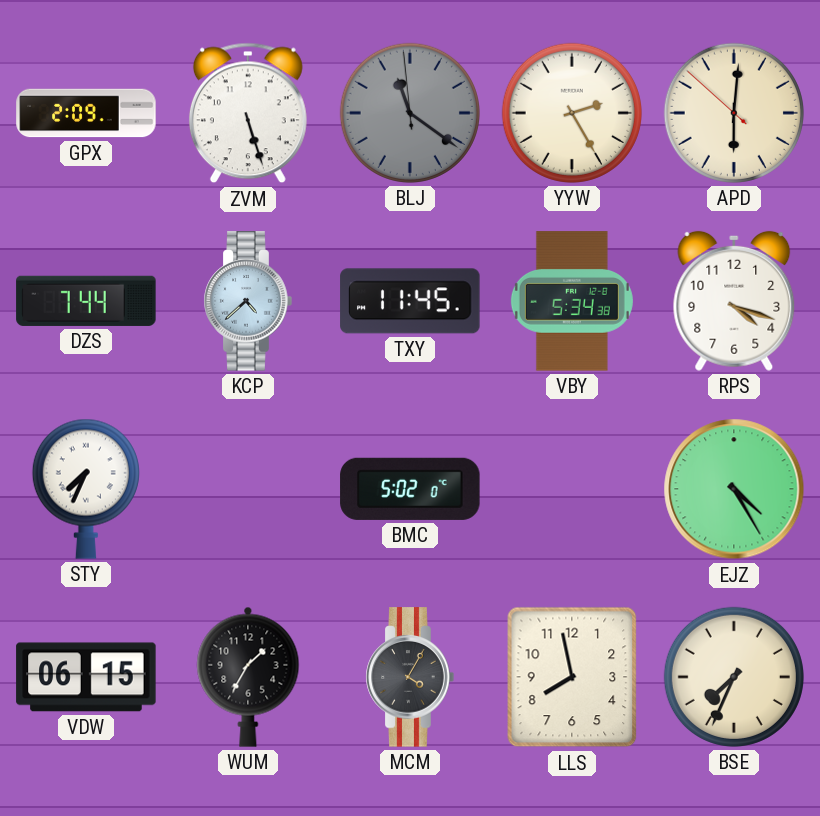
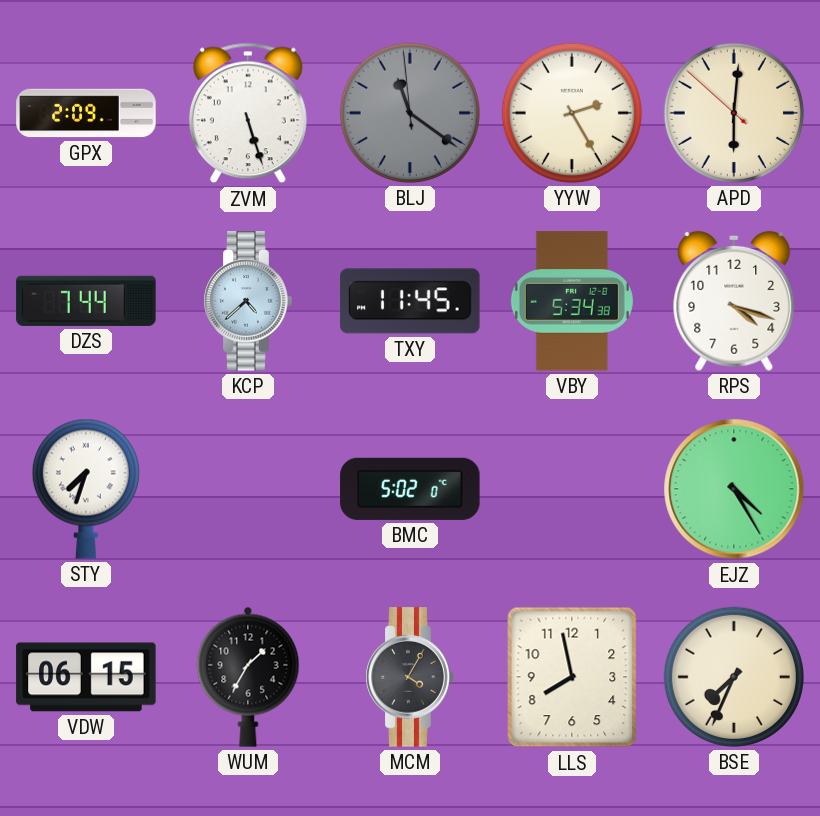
STY: 7:34 -> 7:33
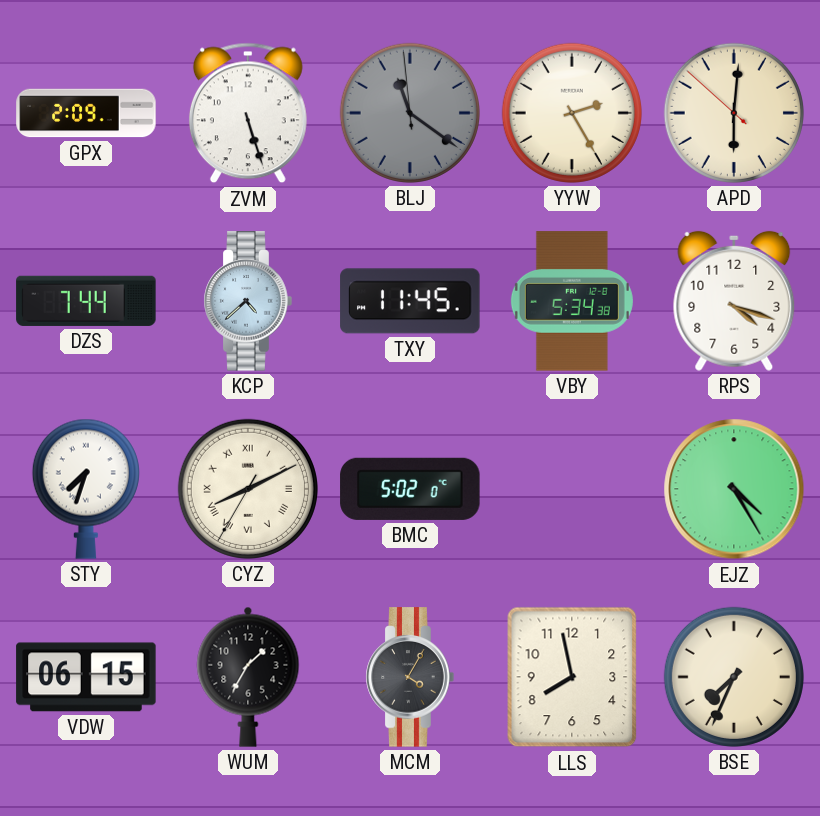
CYZ: none -> 8:10
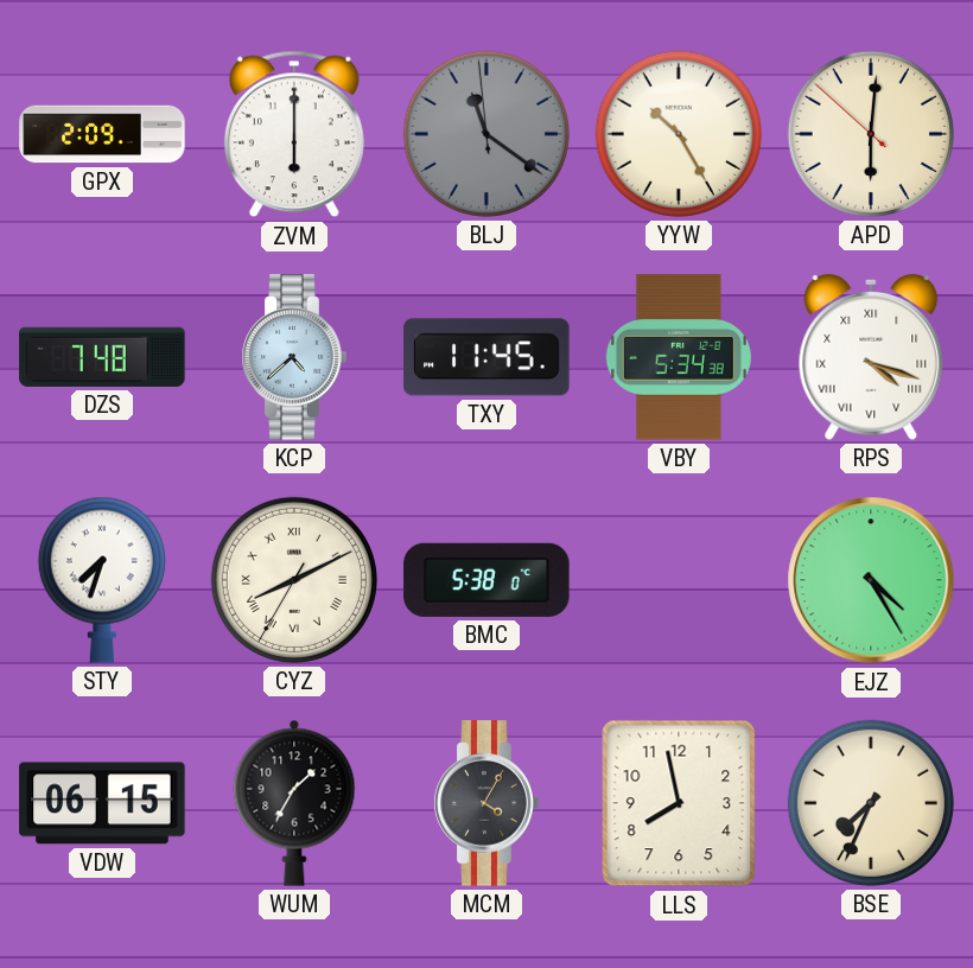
ZVM: 5:27 -> 6:00
YYW: 2:25 -> 10:25
DZS: 7:44 -> 7:48
RPS numerals: Arabic -> Roman
BMC: 5:02 -> 5:38
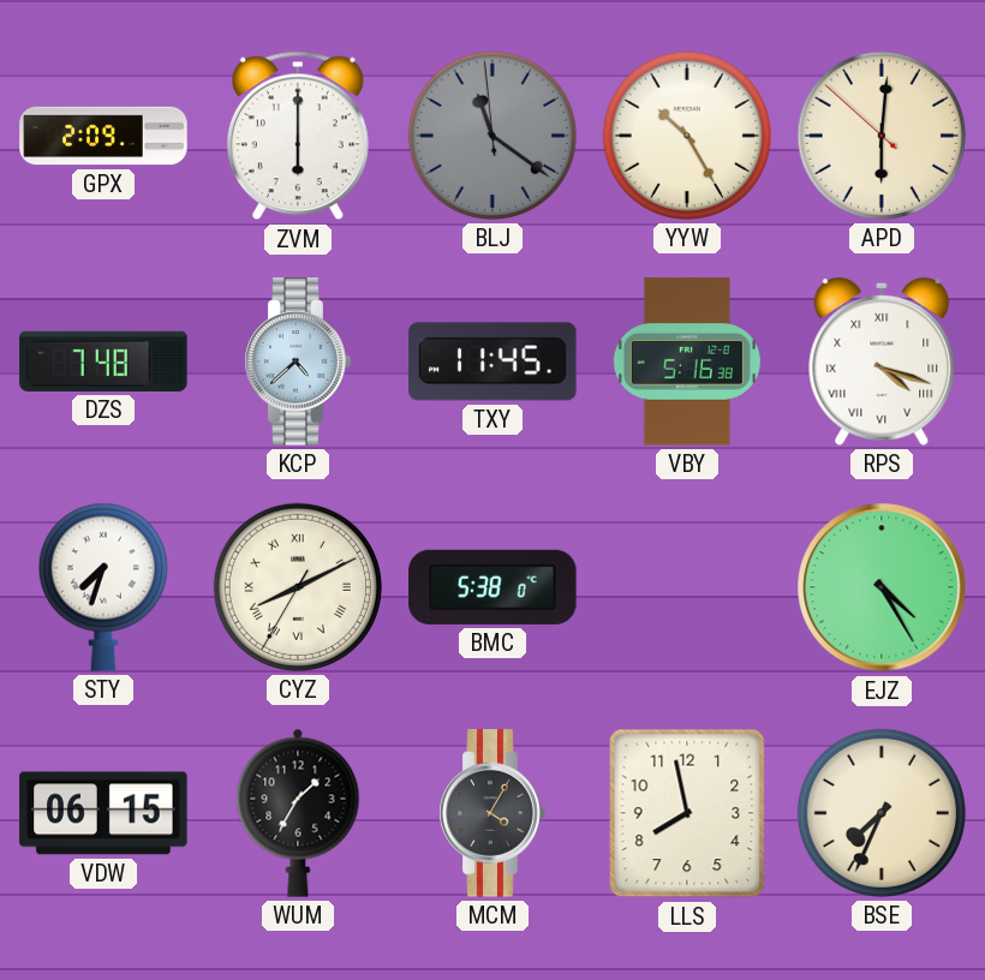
VBY: 5:34 -> 5:16
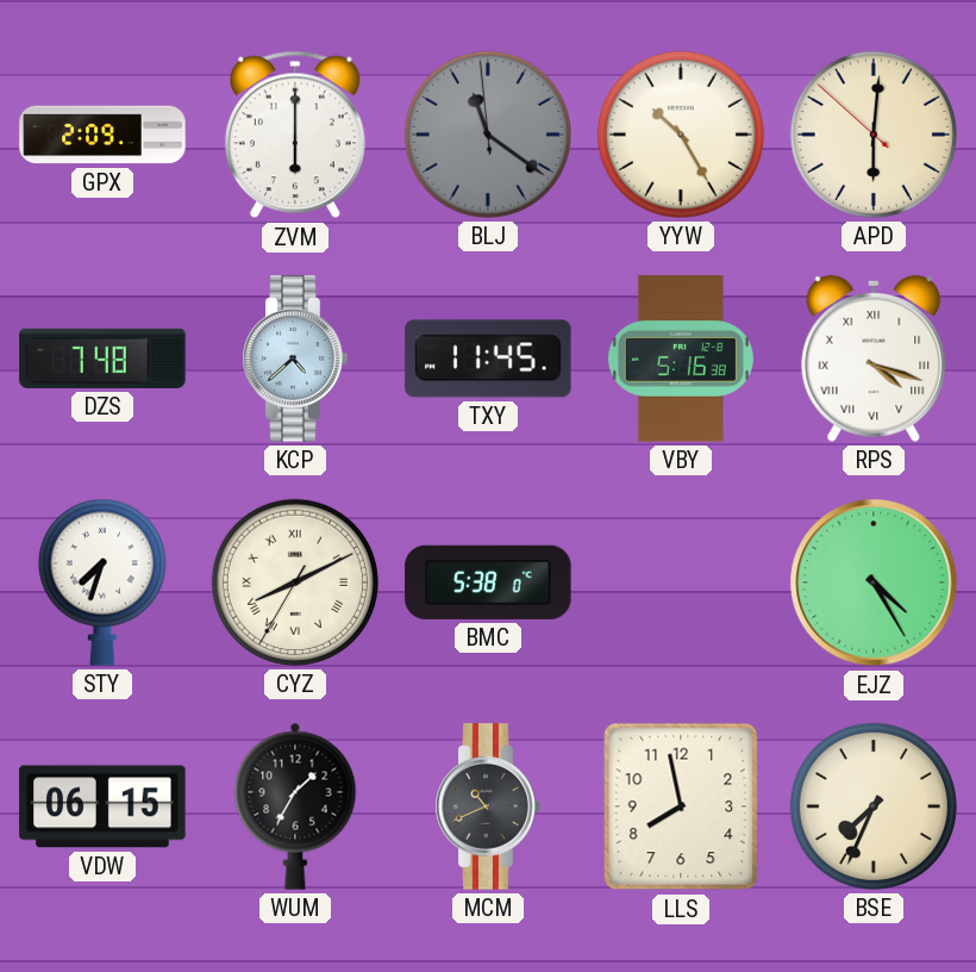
MCM: 4:05 -> 10:41
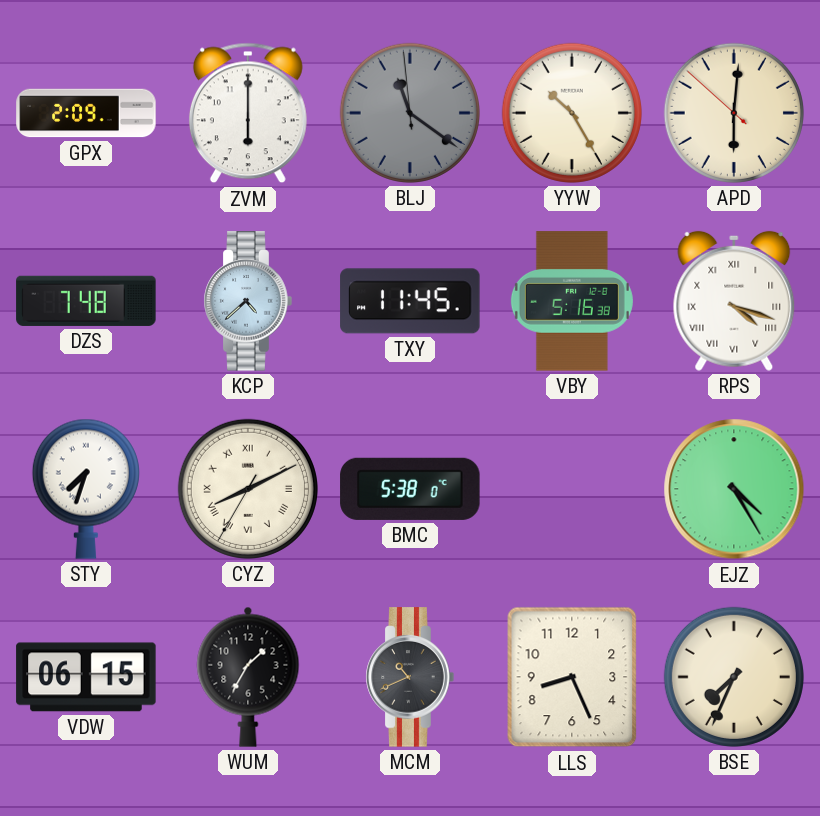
LLS: 7:58 -> 8:26
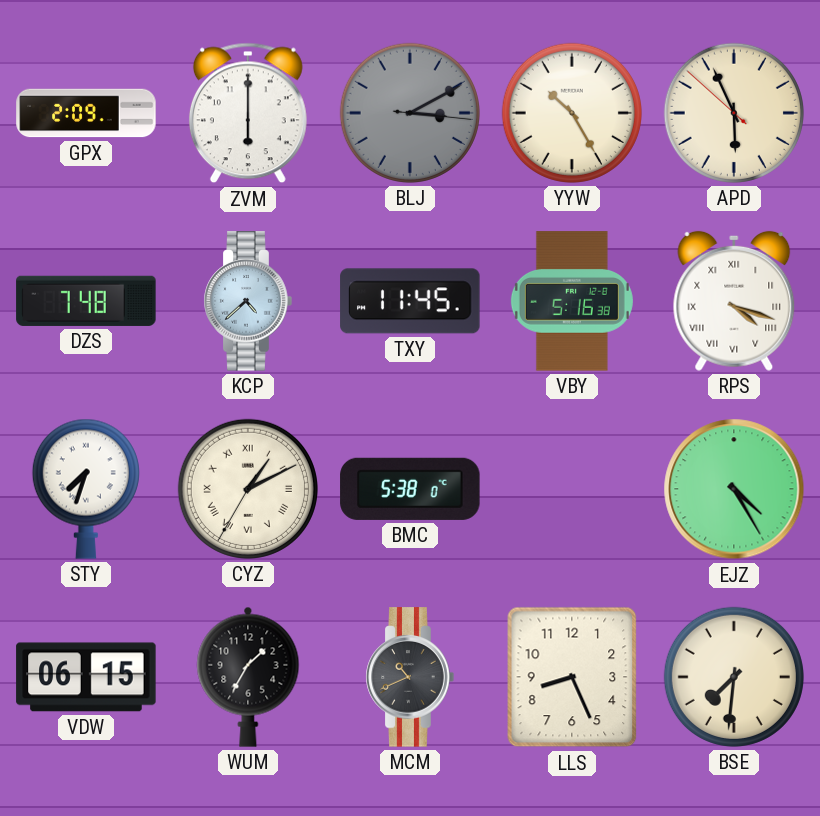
BLJ: 11:20 -> 3:10
APD: 6:00 -> 5:55
CYZ: 8:10 -> 1:10
BSE: 7:34 -> 7:31
